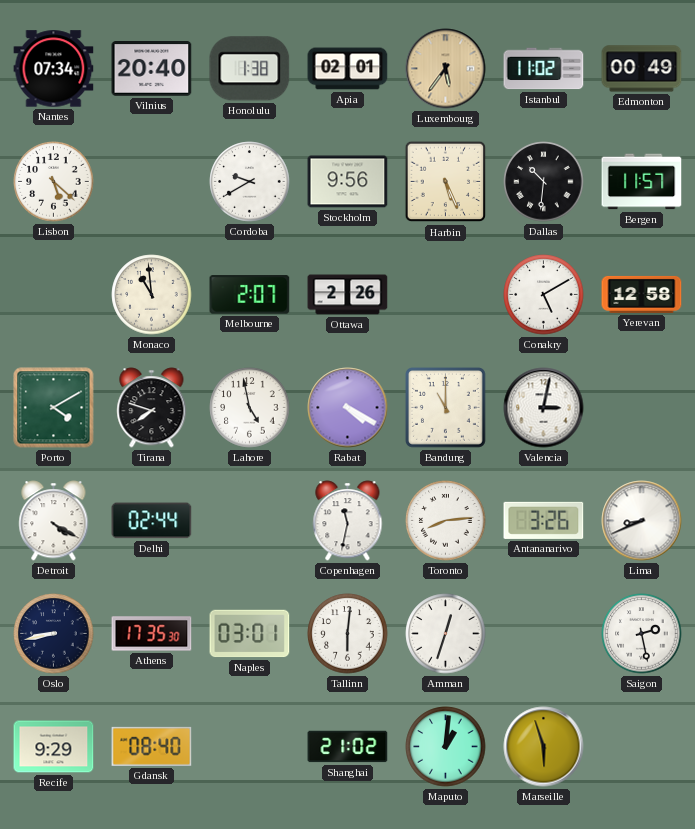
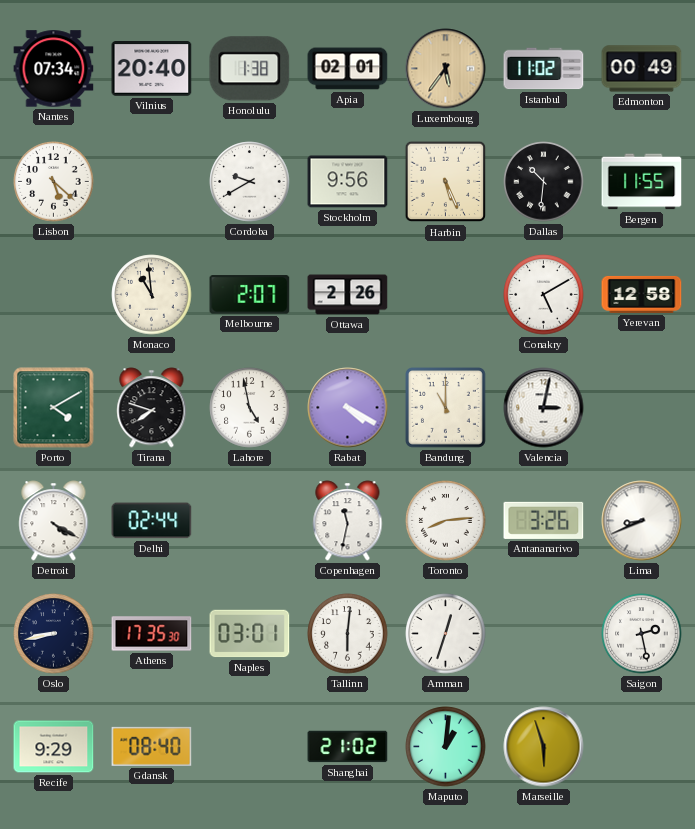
Bergen: 11:57 -> 11:55
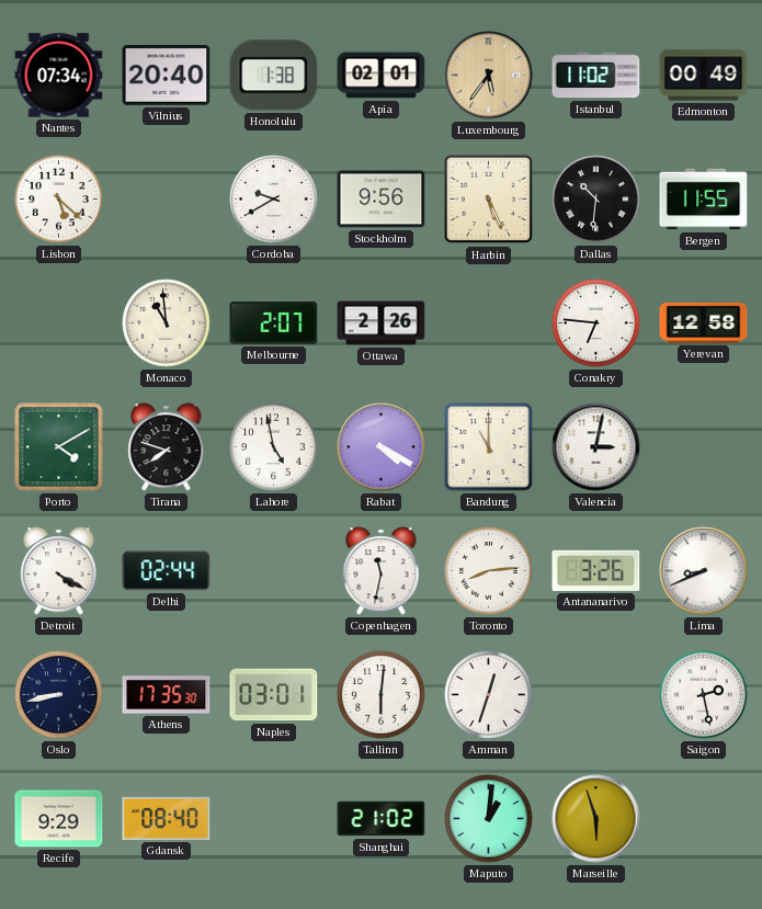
Conakry: 5:10 -> 6:46
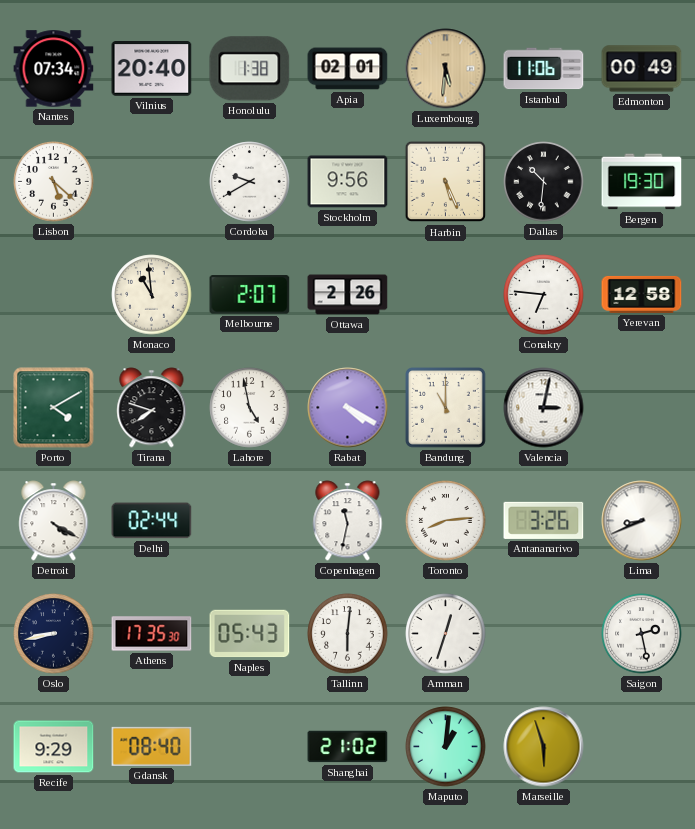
Luxembourg: 5:36 -> 5:31
Istanbul: 11:02 -> 11:06
Bergen: 11:55 -> 19:30
Naples: 03:01 -> 05:43
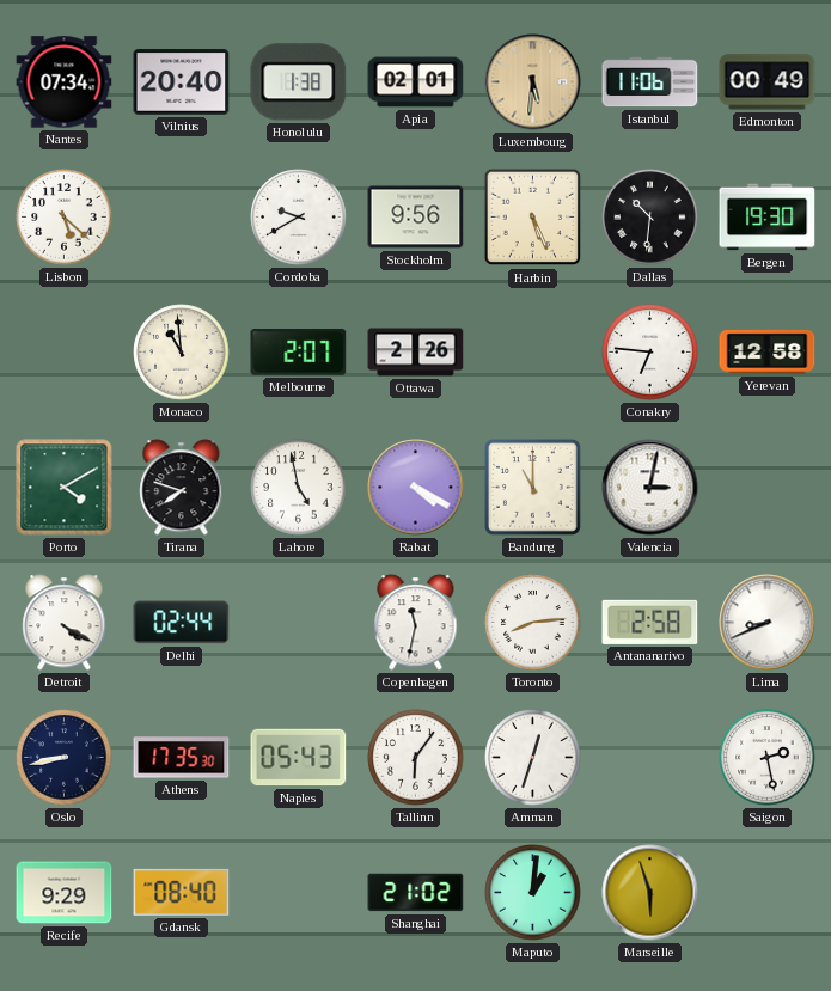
Antananarivo: 3:26 -> 2:58
Tallinn: 6:01 -> 6:06
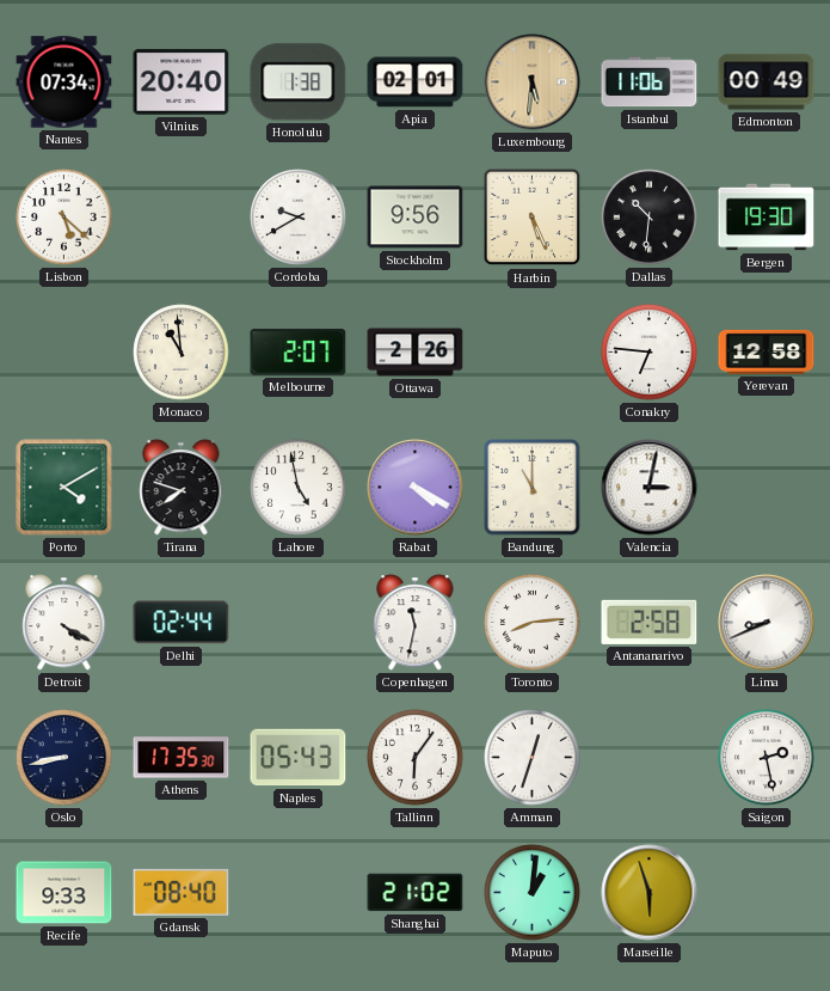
Recife: 9:29 -> 9:33
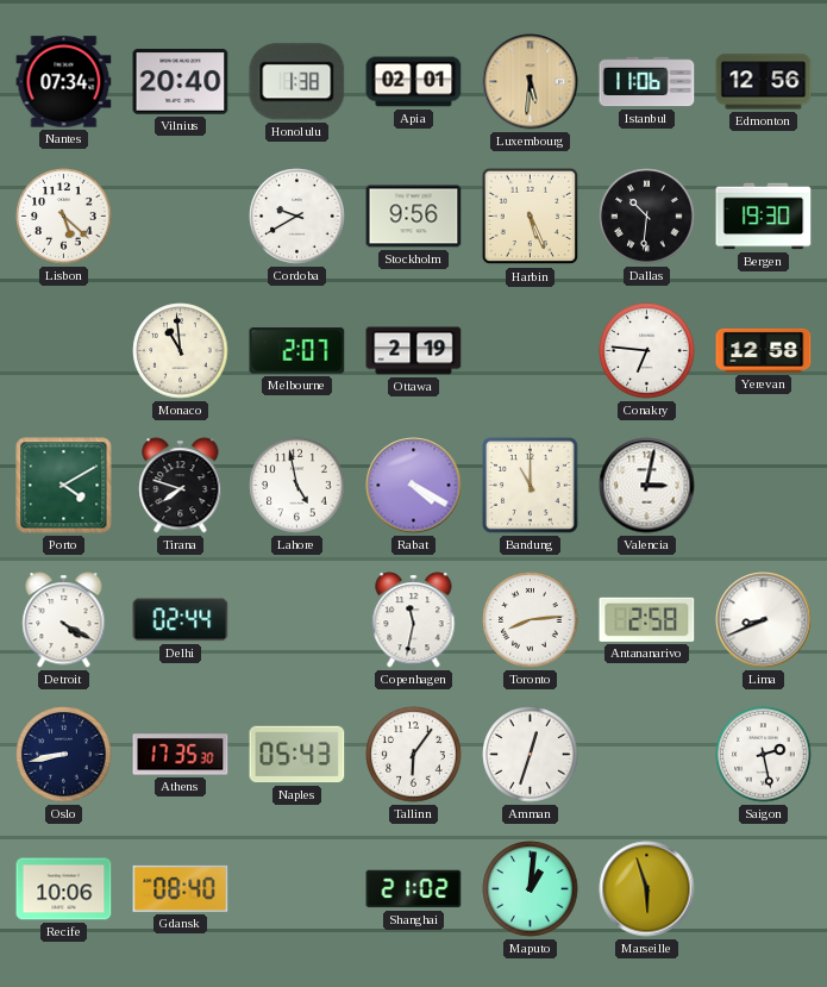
Edmonton: 00:49 -> 12:56
Ottawa: 2:26 -> 2:19
Recife: 9:33 -> 10:06
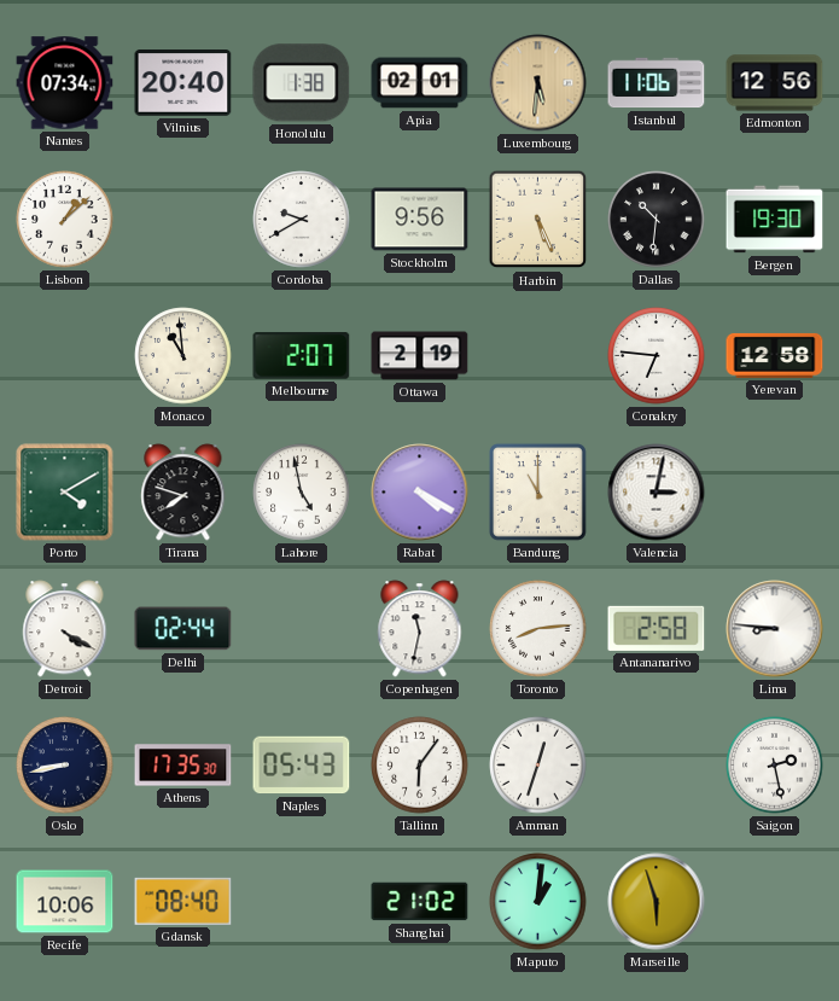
Lisbon: 5:22 -> 1:08
Lima: 8:41 -> 8:46
